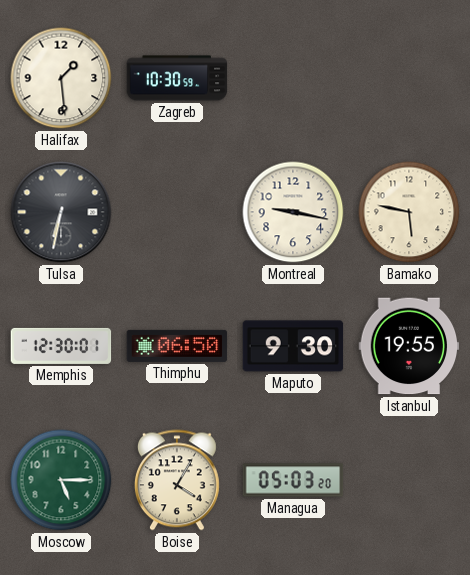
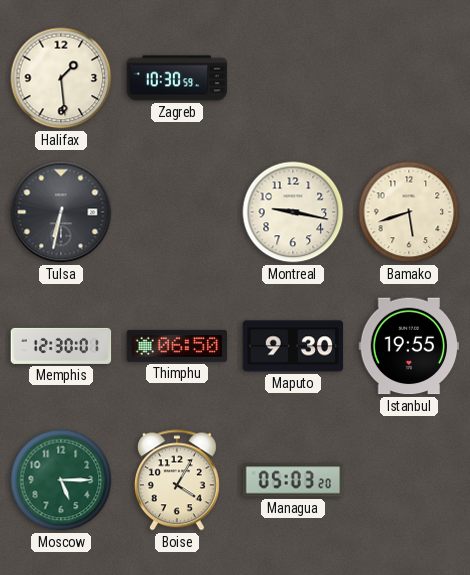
Bamako: 5:47 -> 5:42
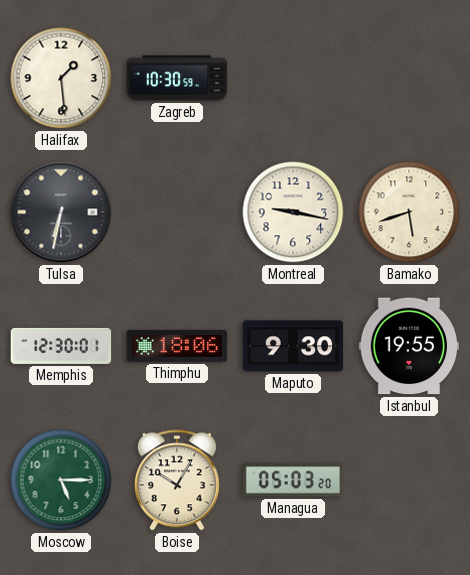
Thimphu: 06:50 -> 18:06
Boise: 4:05 -> 10:05
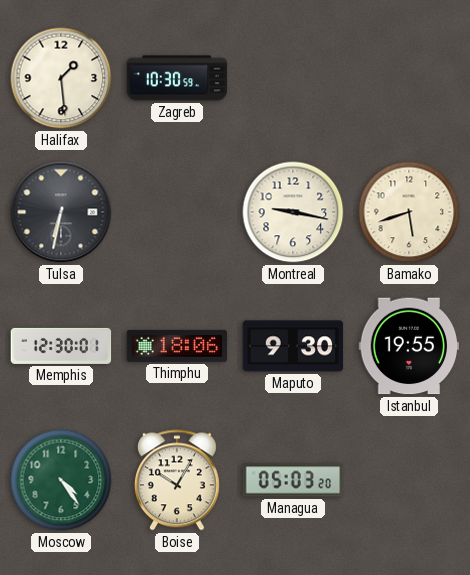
Moscow: 5:15 -> 4:24
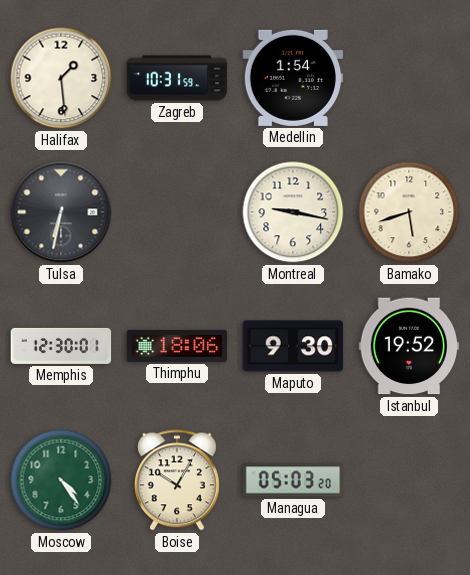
Zagreb: 10:30 -> 10:31
Medellin: none -> 1:54
Istanbul: 19:55 -> 19:52
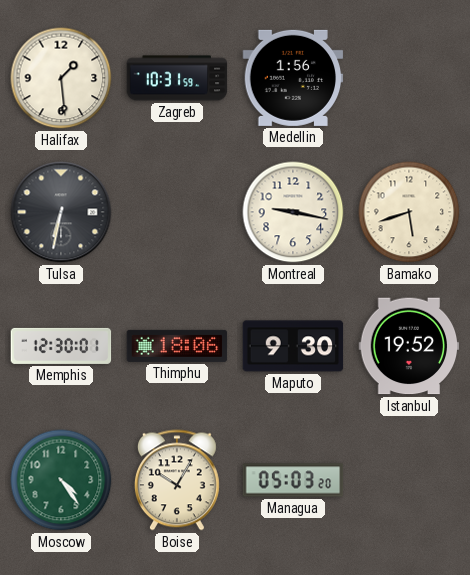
Medellin: 1:54 -> 1:56
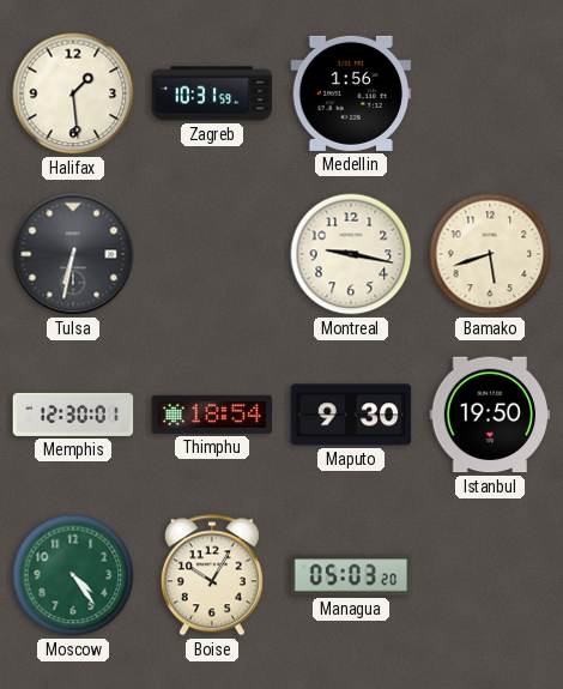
Thimphu: 18:06 -> 18:54
Istanbul: 19:52 -> 19:50
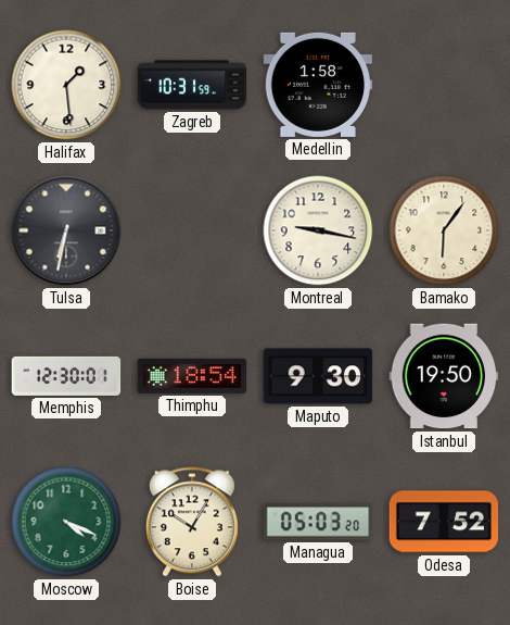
Medellin: 1:56 -> 1:58
Bamako: 5:42 -> 6:06
Moscow: 4:24 -> 4:19
Odesa: none -> 7:52
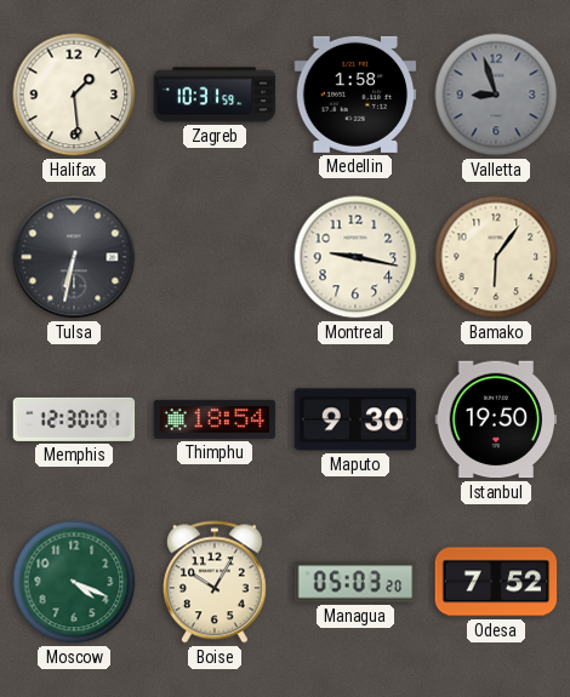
Valletta: none -> 8:57
